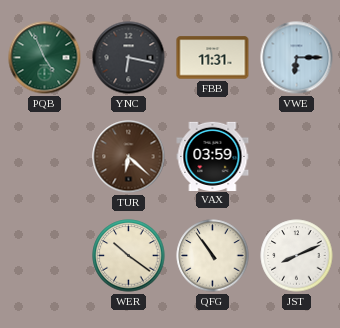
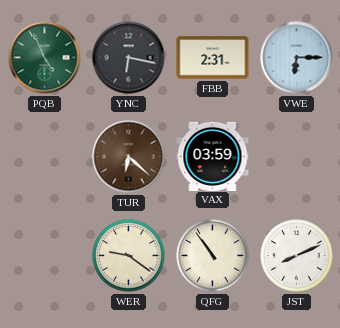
FBB: 11:31 -> 2:31
WER: 10:21 -> 9:21
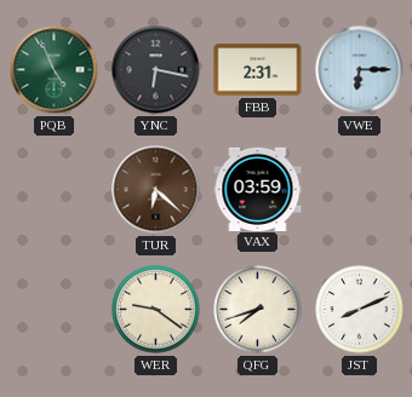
QFG: 10:54 -> 7:42
